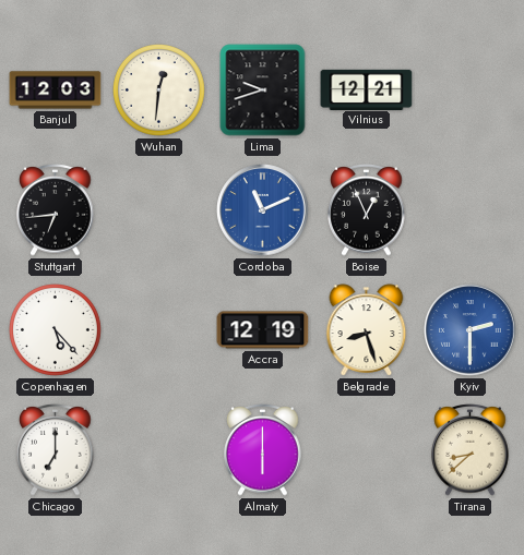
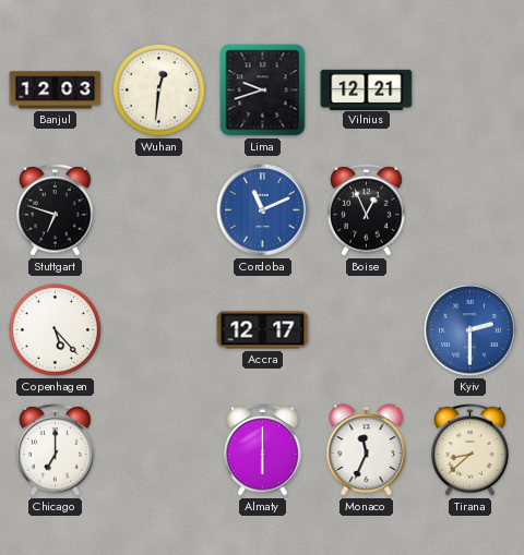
Stuttgart: 6:44 -> 6:48
Accra: 12:19 -> 12:17
Belgrade: 8:27 -> none
Monaco: none -> 11:34
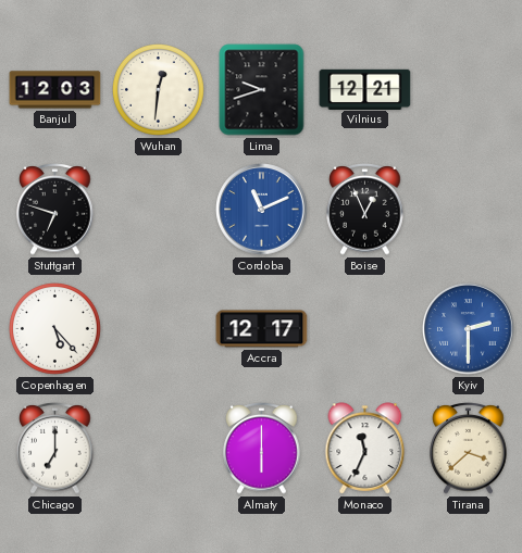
Tirana: 8:38 -> 3:38
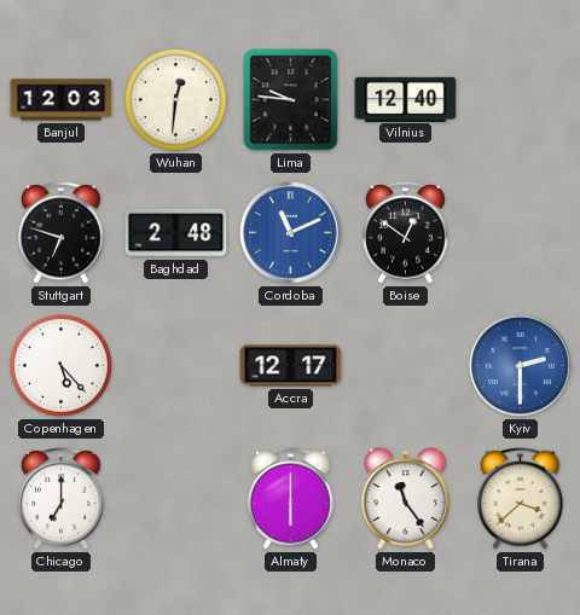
Lima: 9:42 -> 9:46
Vilnius: 12:21 -> 12:40
Baghdad: none -> 2:48
Boise: 12:56 -> 12:51
Monaco: 11:34 -> 11:24
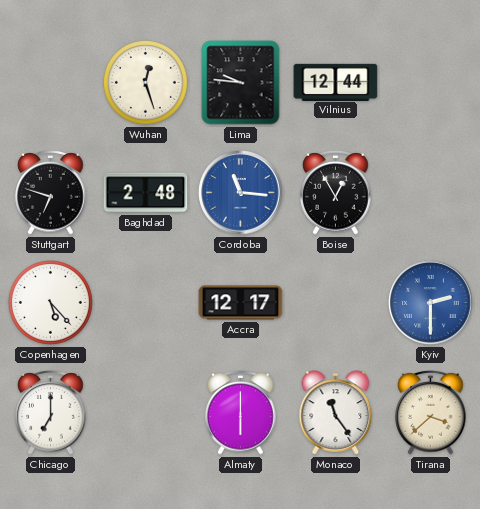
Banjul: 12:03 -> none
Wuhan: 12:31 -> 12:27
Vilnius: 12:40 -> 12:44
Cordoba: 11:11 -> 11:16
Boise: 12:51 -> 12:55
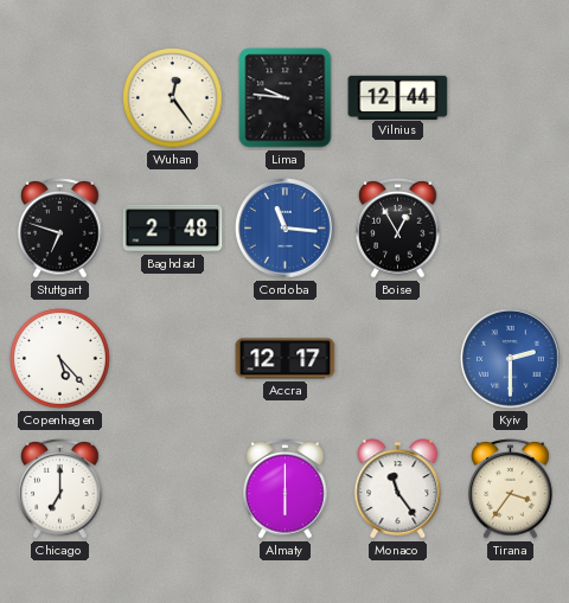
Wuhan: 12:27 -> 12:24
Tirana: 3:38 -> 3:36
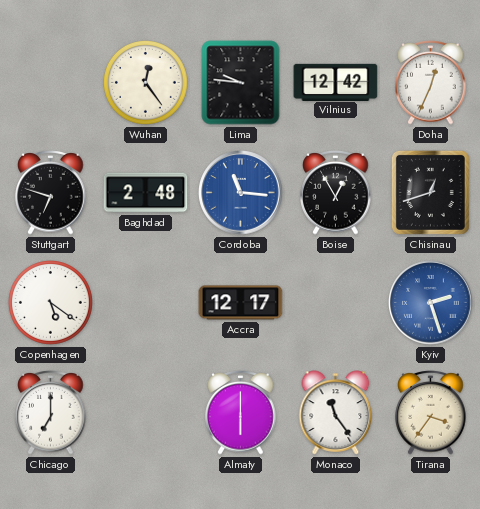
Vilnius: 12:44 -> 12:42
Doha: none -> 12:34
Chisinau: none -> 12:42
Copenhagen: 5:23 -> 5:21
Kyiv: 2:30 -> 2:27
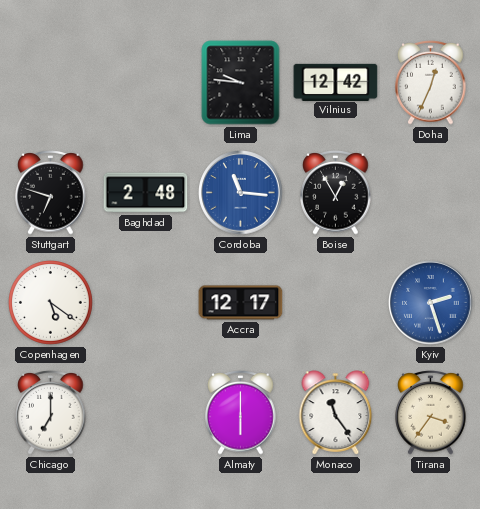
Wuhan: 12:24 -> none
Chisinau: 12:42 -> none
